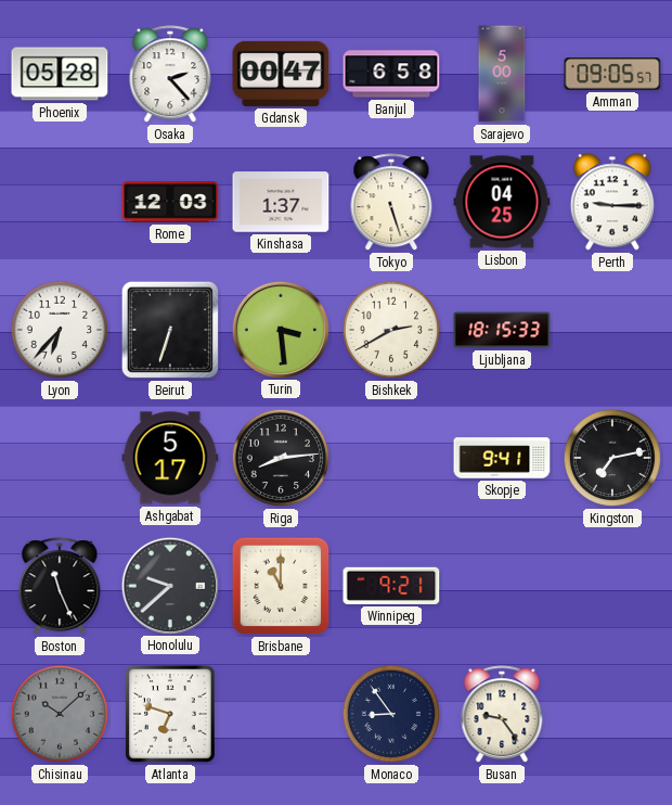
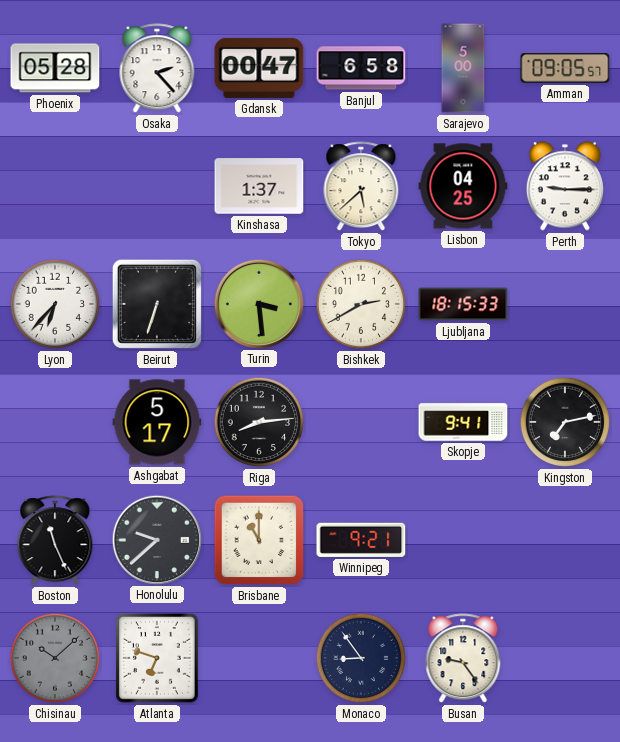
Rome: 12:03 -> none
Tokyo: 5:27 -> 5:38
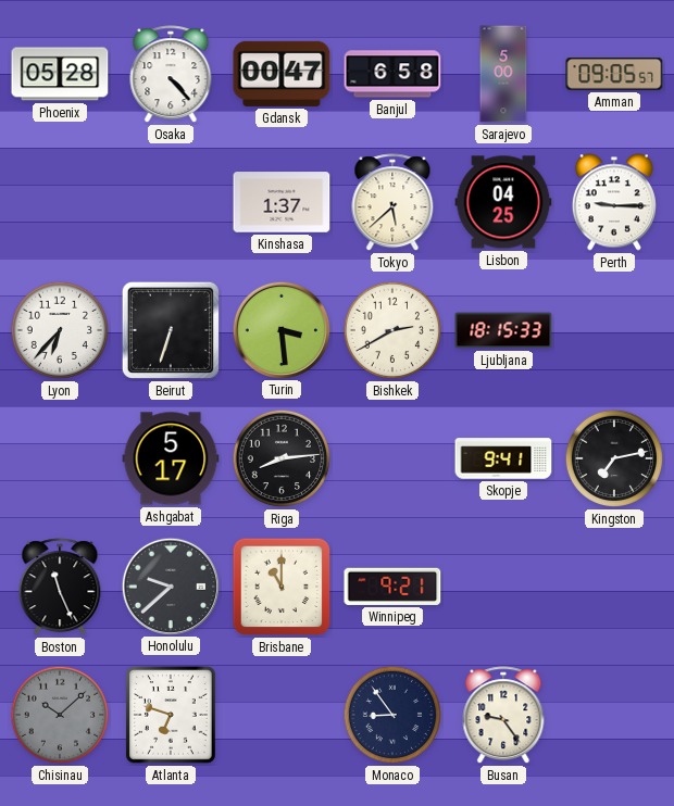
Osaka: 2:23 -> 4:23
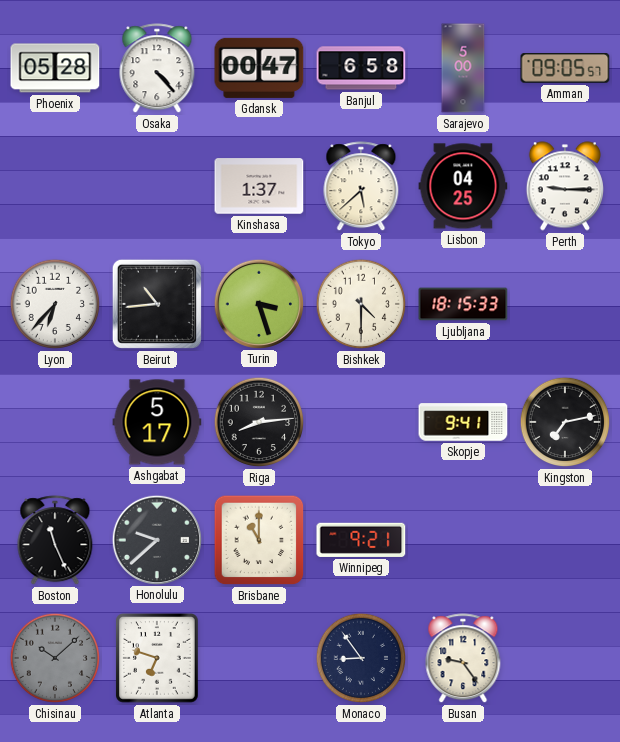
Beirut: 6:33 -> 10:44
Turin: 3:29 -> 3:27
Bishkek: 2:40 -> 4:30
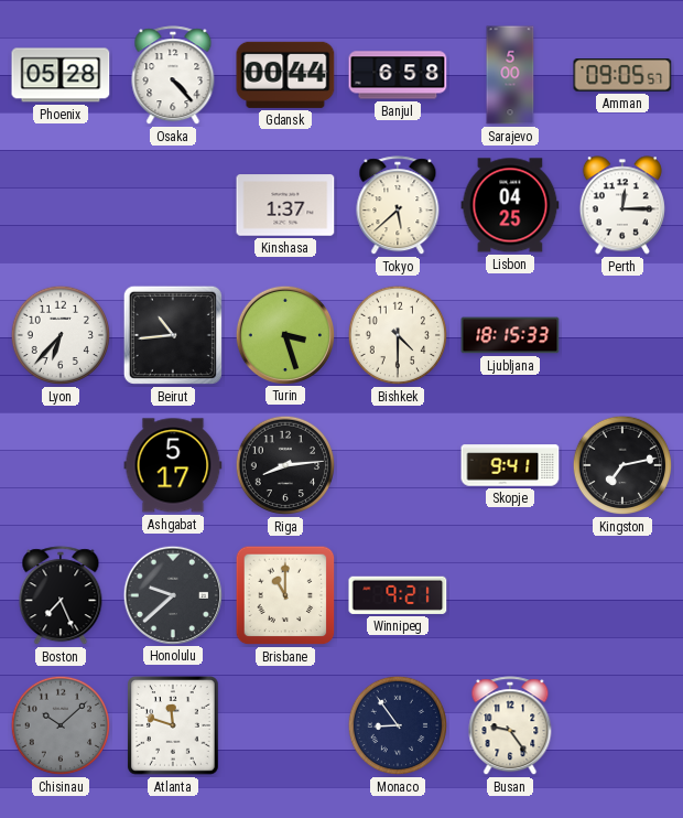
Gdansk: 00:47 -> 00:44
Perth: 9:15 -> 12:15
Boston: 11:26 -> 7:26
Atlanta: 6:48 -> 11:48
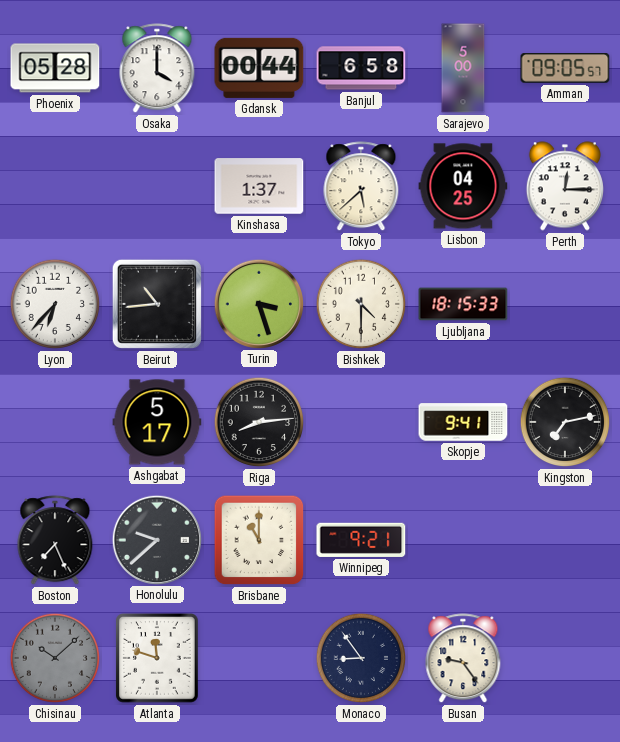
Osaka: 4:23 -> 4:00
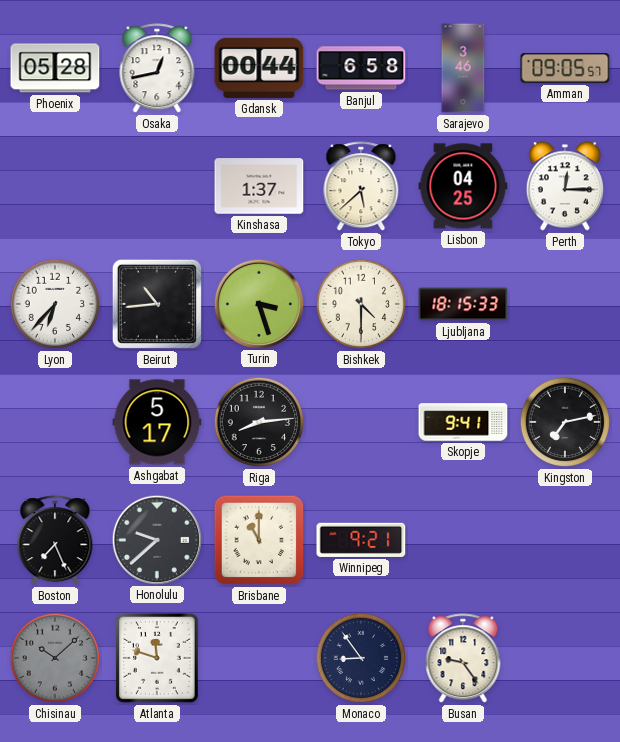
Osaka: 4:00 -> 12:43
Sarajevo: 5:00 -> 3:46
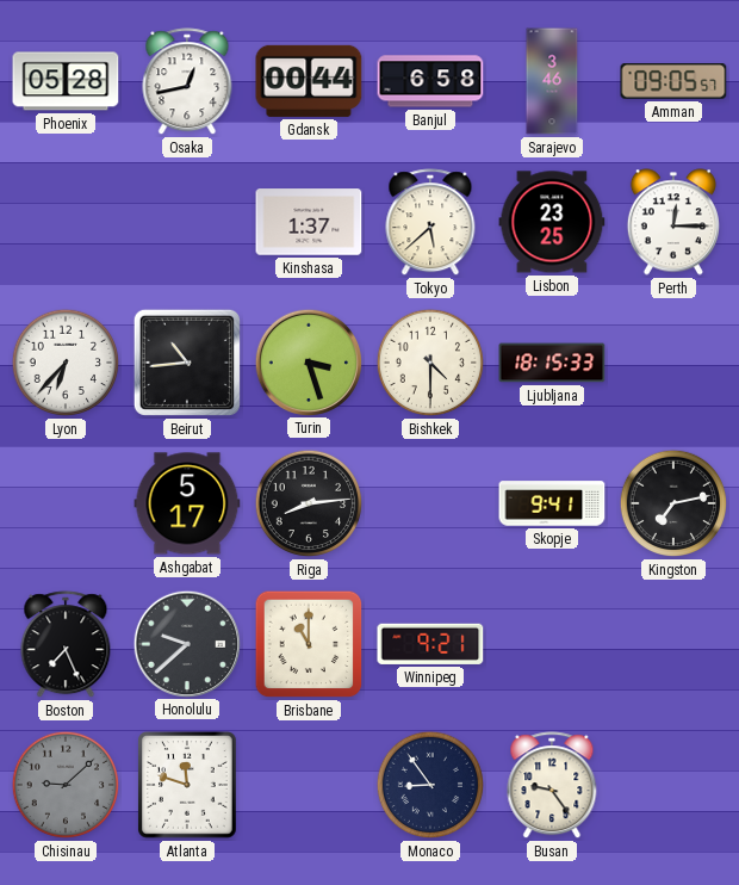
Lisbon: 04:25 -> 23:25
Chisinau: 10:08 -> 9:08
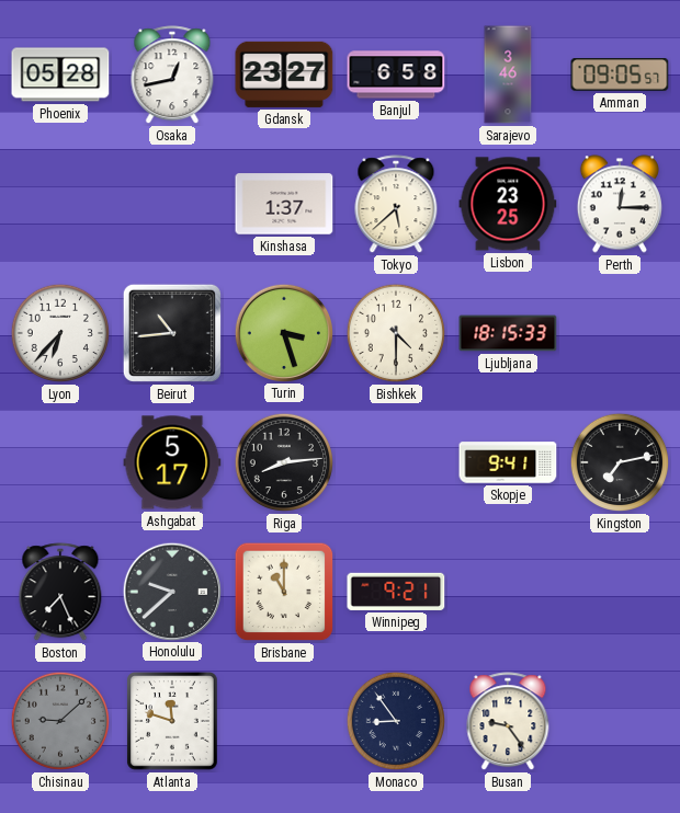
Gdansk: 00:44 -> 23:27
